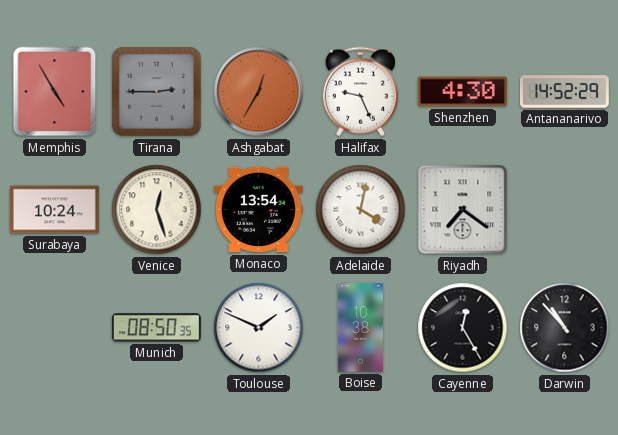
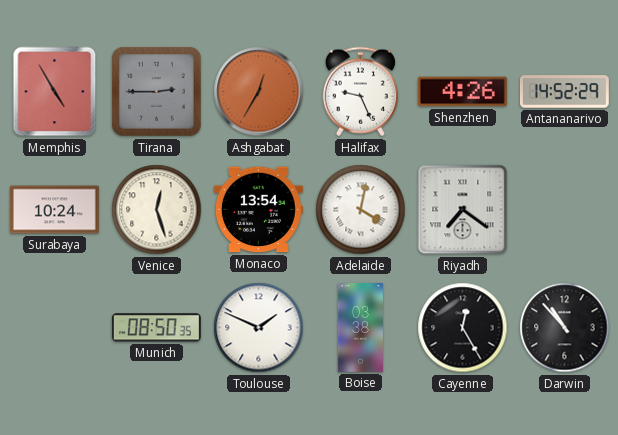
Shenzhen: 4:30 -> 4:26
Boise: 10:38 -> 03:38
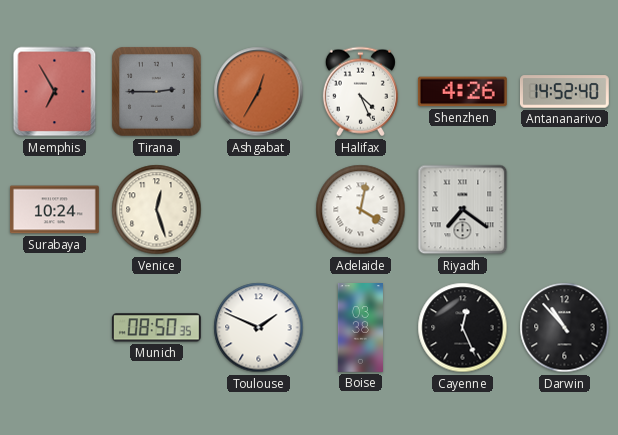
Memphis: 4:55 -> 6:55
Halifax: 9:26 -> 4:26
Antananarivo: 14:52:29 -> 14:52:40
Monaco: 13:54 -> none
Cayenne: 12:25 -> 12:26
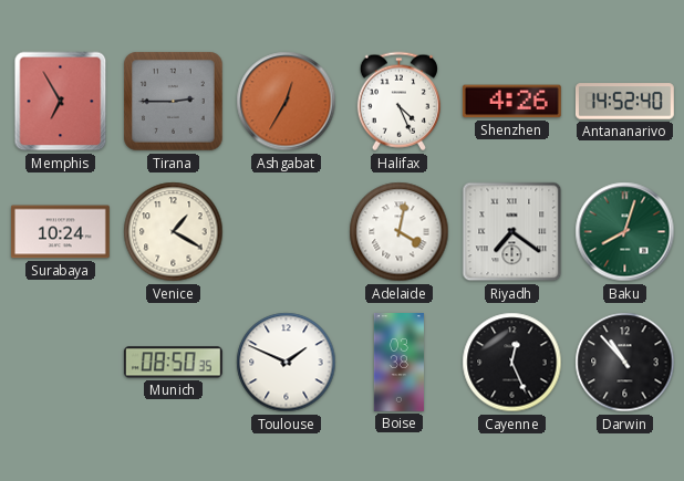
Venice: 12:27 -> 1:20
Baku: none -> 8:03
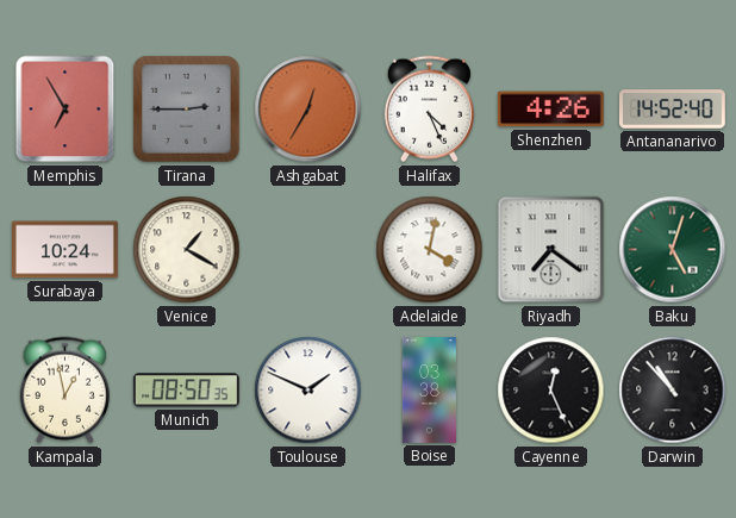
Baku: 8:03 -> 5:03
Kampala: none -> 12:58
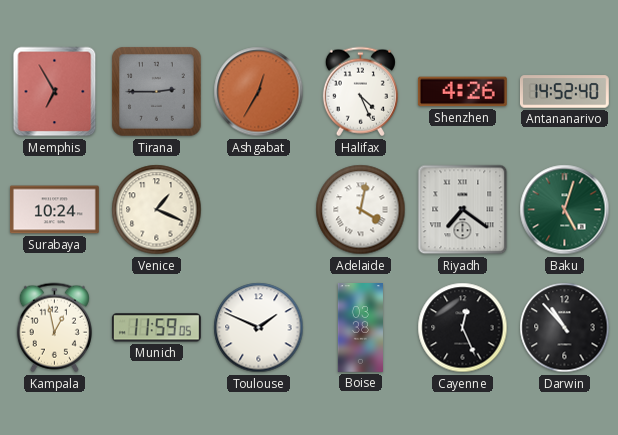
Venice: 1:20 -> 1:19
Munich: 08:50 -> 11:59
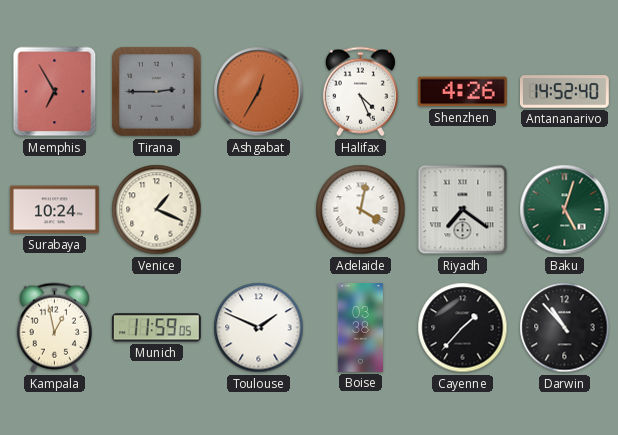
Cayenne: 12:26 -> 1:37
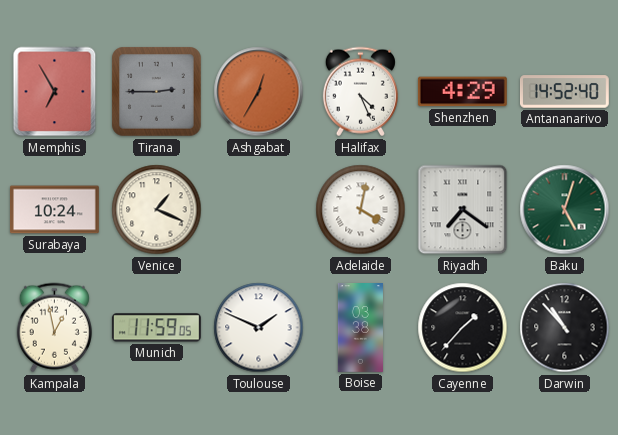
Shenzhen: 4:26 -> 4:29
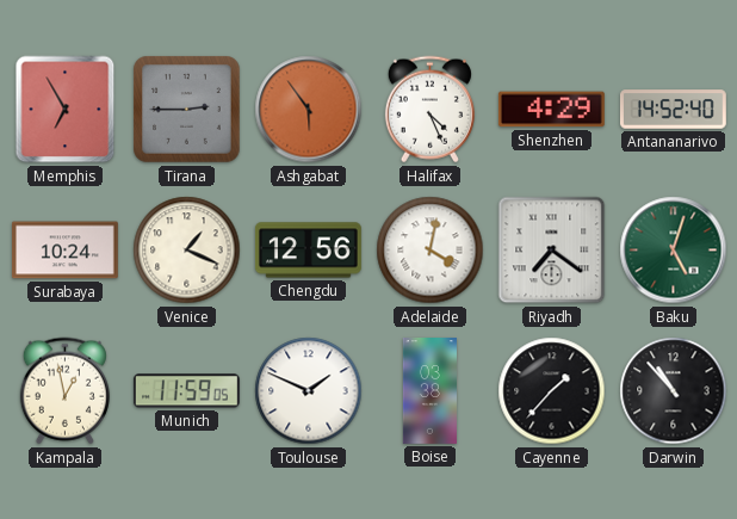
Ashgabat: 12:35 -> 5:54
Chengdu: none -> 12:56
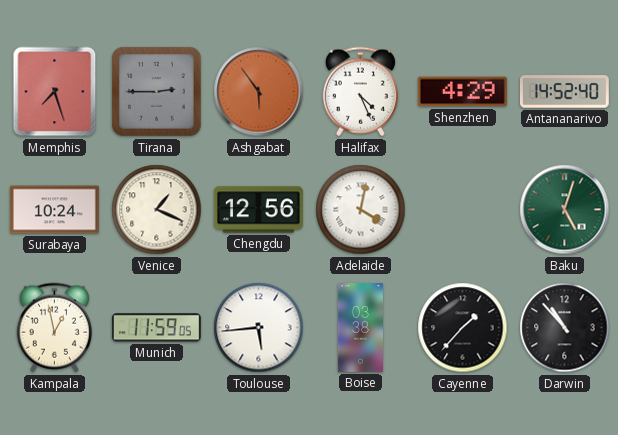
Memphis: 6:55 -> 7:27
Riyadh: 7:21 -> none
Toulouse: 1:49 -> 5:44
